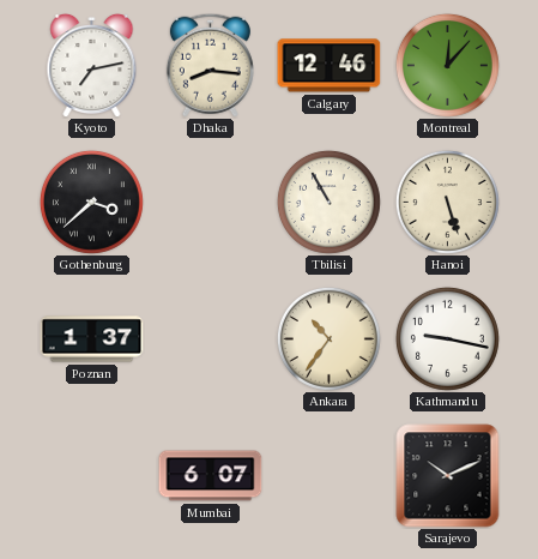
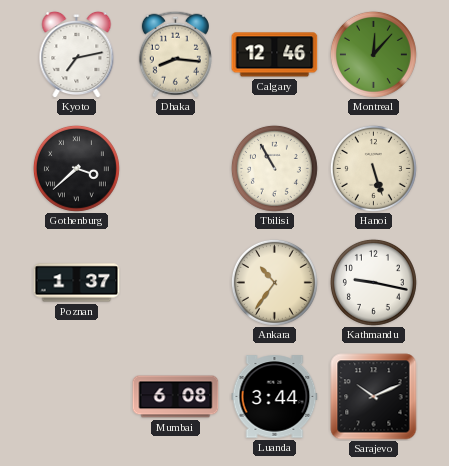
Mumbai: 6:07 -> 6:08
Luanda: none -> 3:44
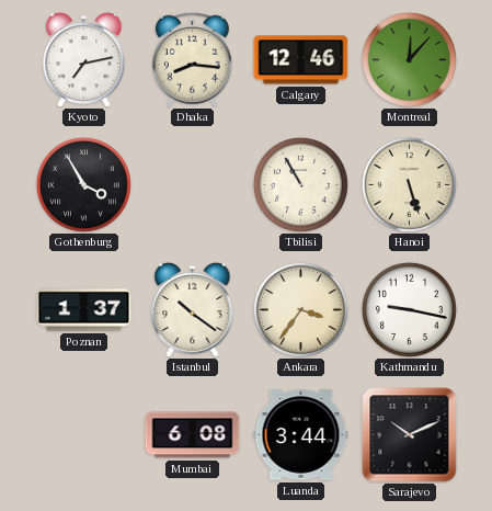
Gothenburg: 3:38 -> 3:55
Istanbul: none -> 10:21
Ankara: 10:36 -> 3:36
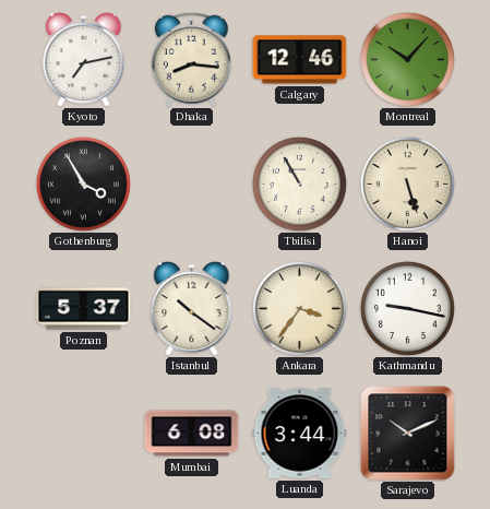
Montreal: 12:07 -> 10:07
Poznan: 1:37 -> 5:37
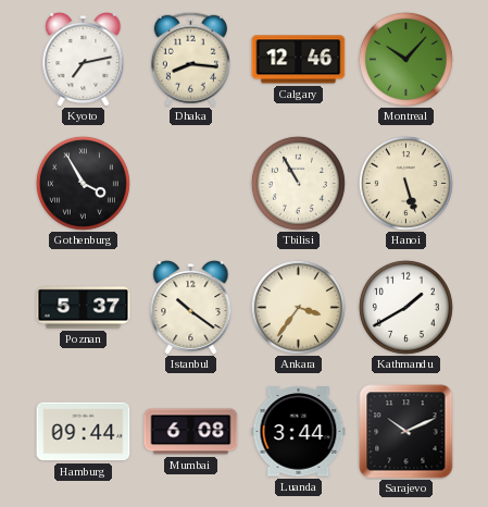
Kathmandu: 9:17 -> 1:40
Hamburg: none -> 09:44
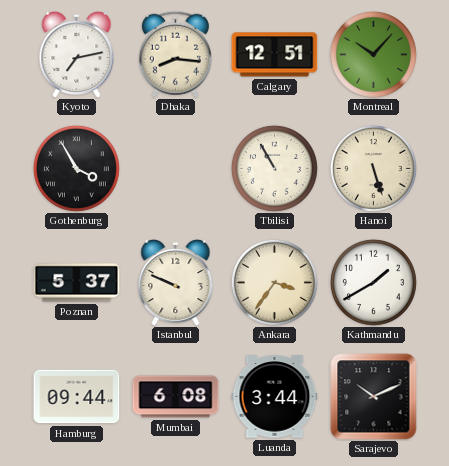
Calgary: 12:46 -> 12:51
Istanbul: 10:21 -> 9:49
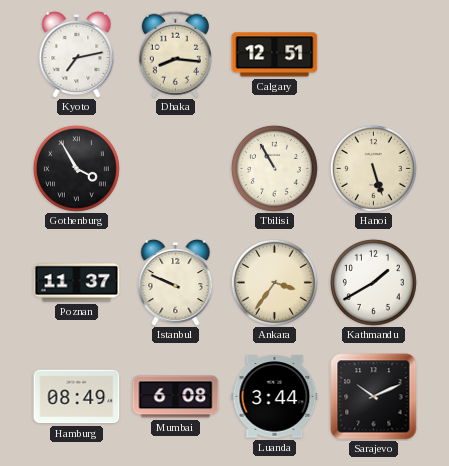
Montreal: 10:07 -> none
Poznan: 5:37 -> 11:37
Hamburg: 09:44 -> 08:49
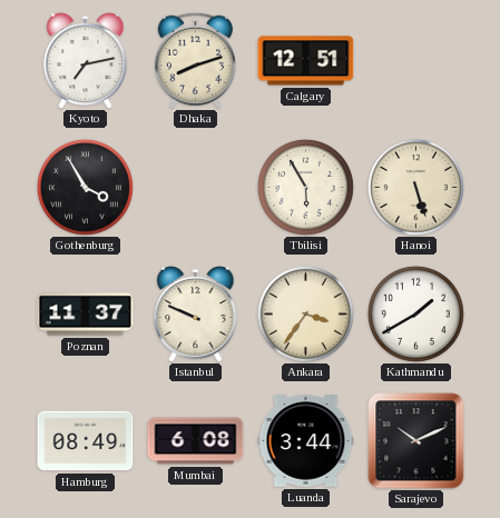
Dhaka: 8:16 -> 8:12
Tbilisi: 10:55 -> 5:55
